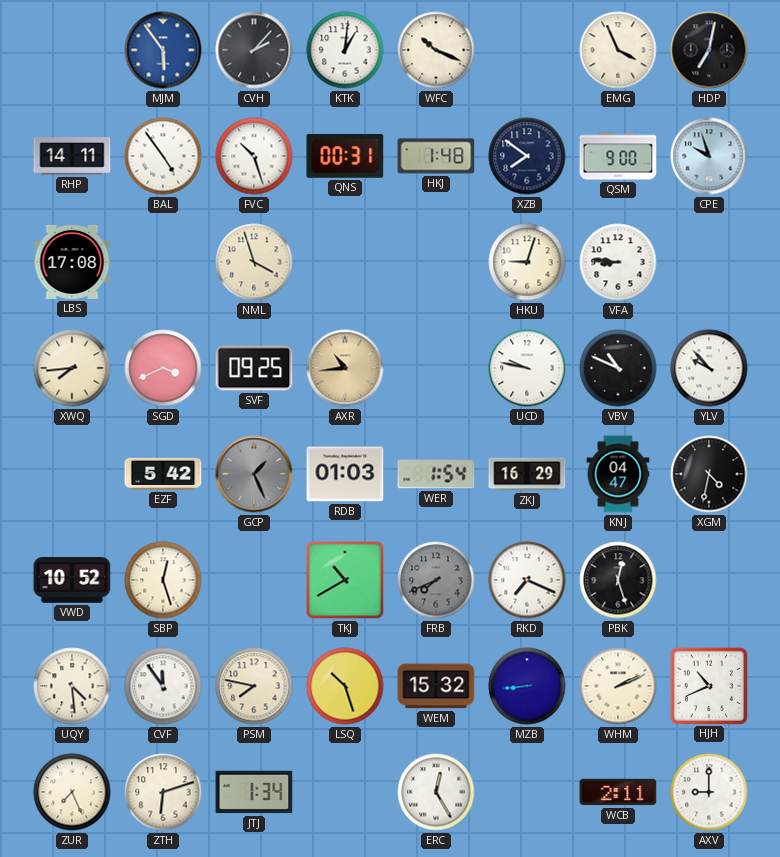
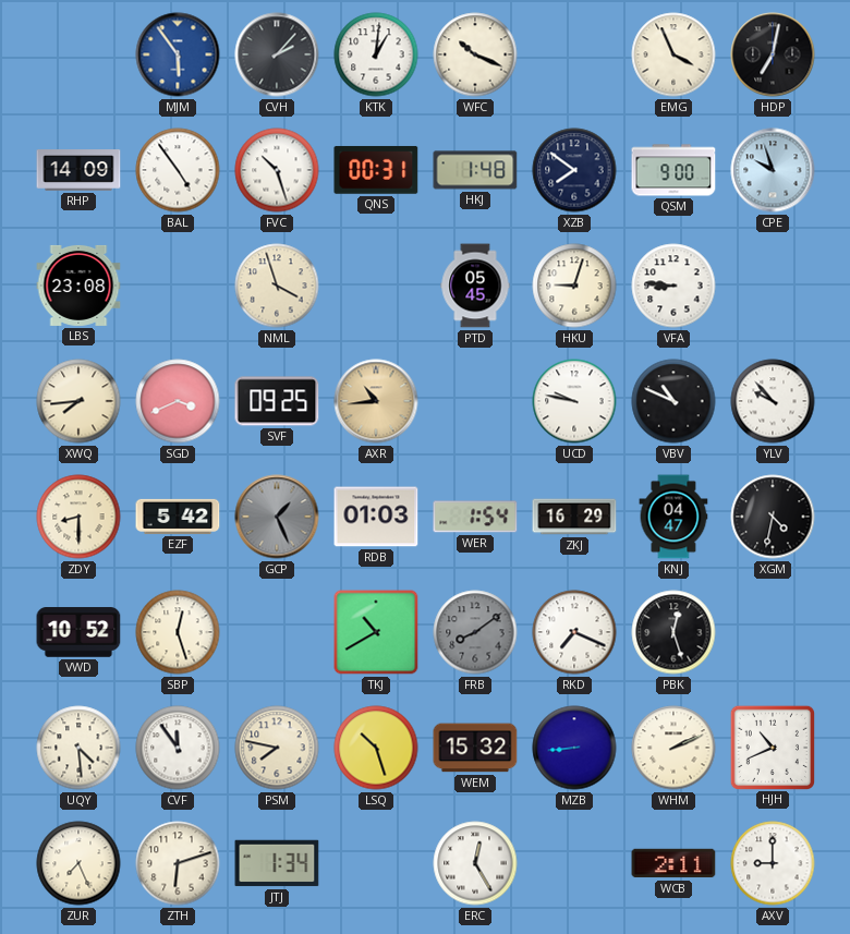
RHP: 14:11 -> 14:09
LBS: 17:08 -> 23:08
PTD: none -> 05:45
ZDY: none -> 8:30
FRB: 7:41 -> 8:09
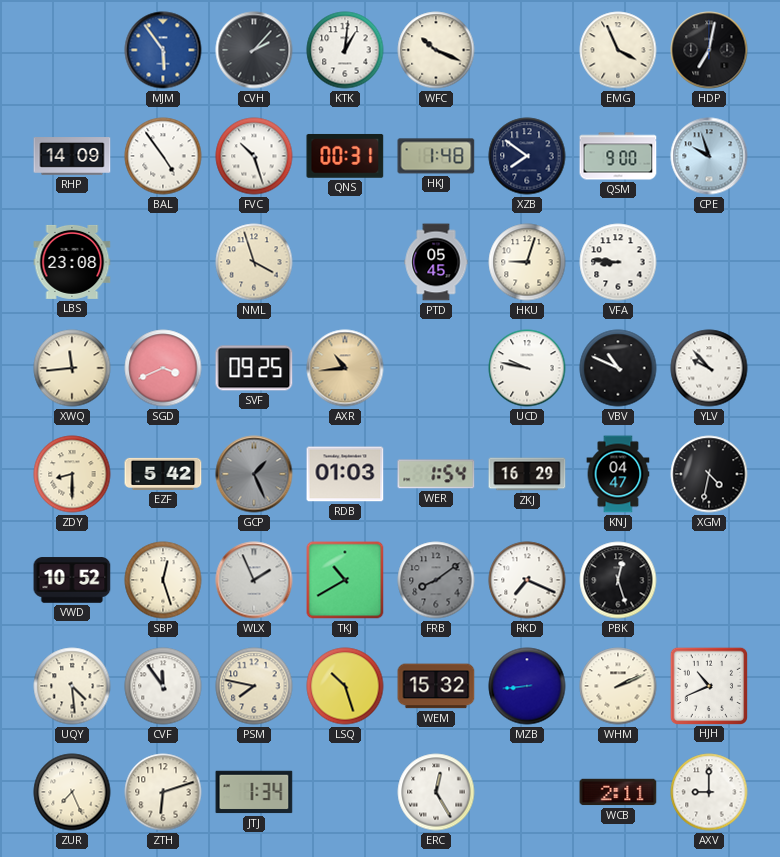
XWQ: 7:44 -> 11:44
WLX: none -> 1:56
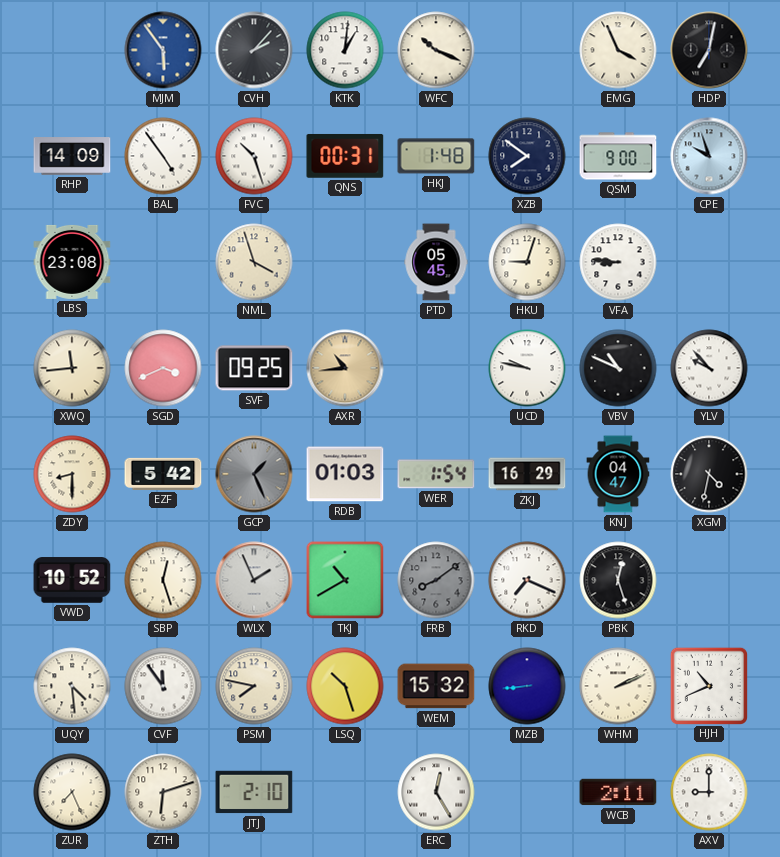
JTJ: 1:34 -> 2:10
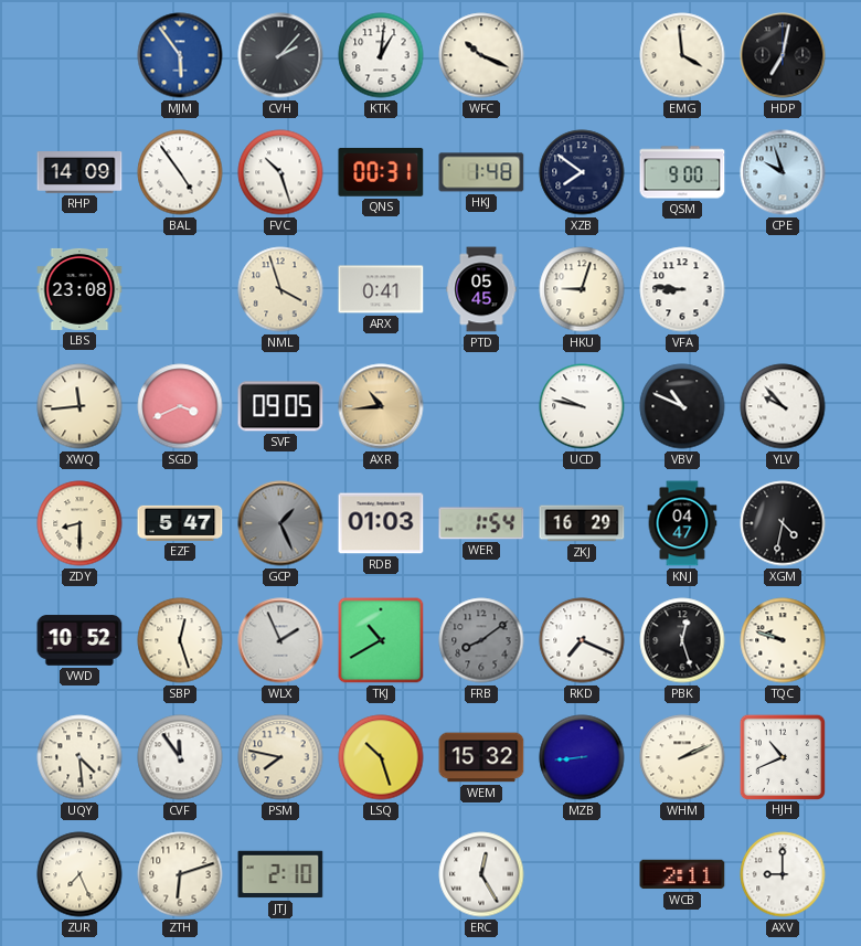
EMG: 3:56 -> 3:59
ARX: none -> 0:41
SVF: 09:25 -> 09:05
EZF: 5:42 -> 5:47
TQC: none -> 9:48
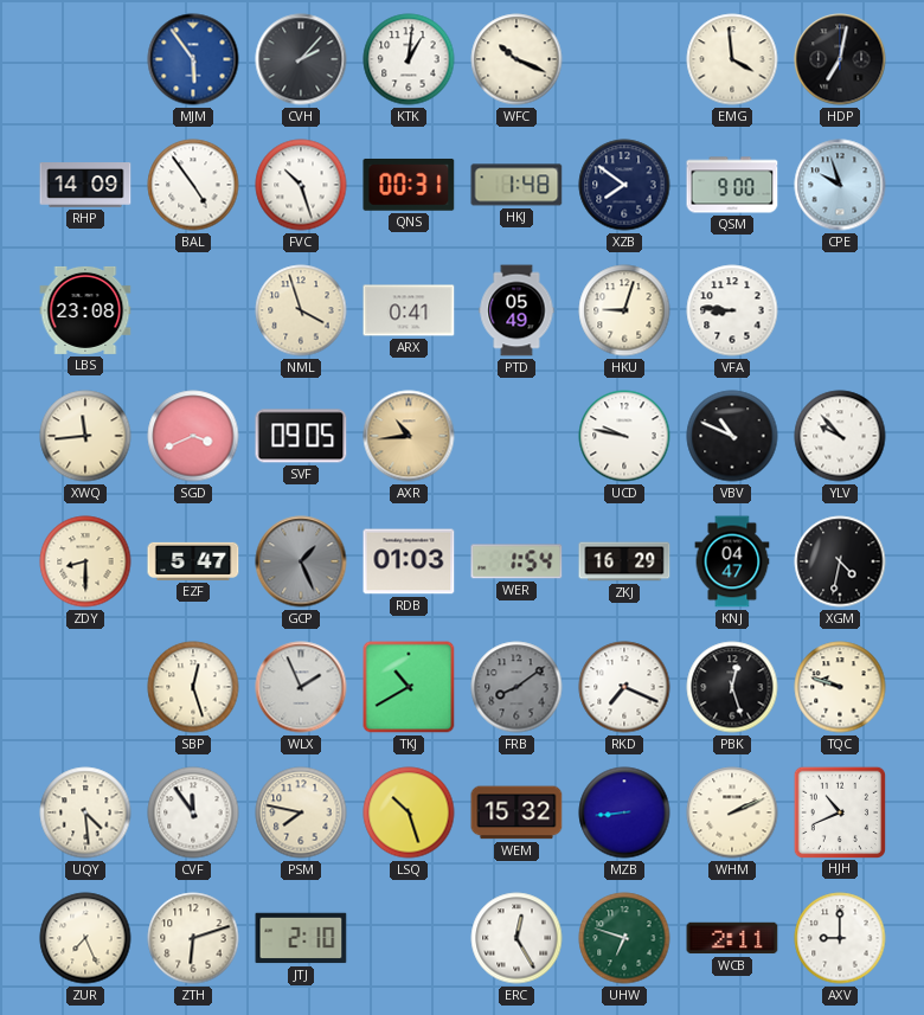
PTD: 05:45 -> 05:49
VWD: 10:52 -> none
UHW: none -> 6:48
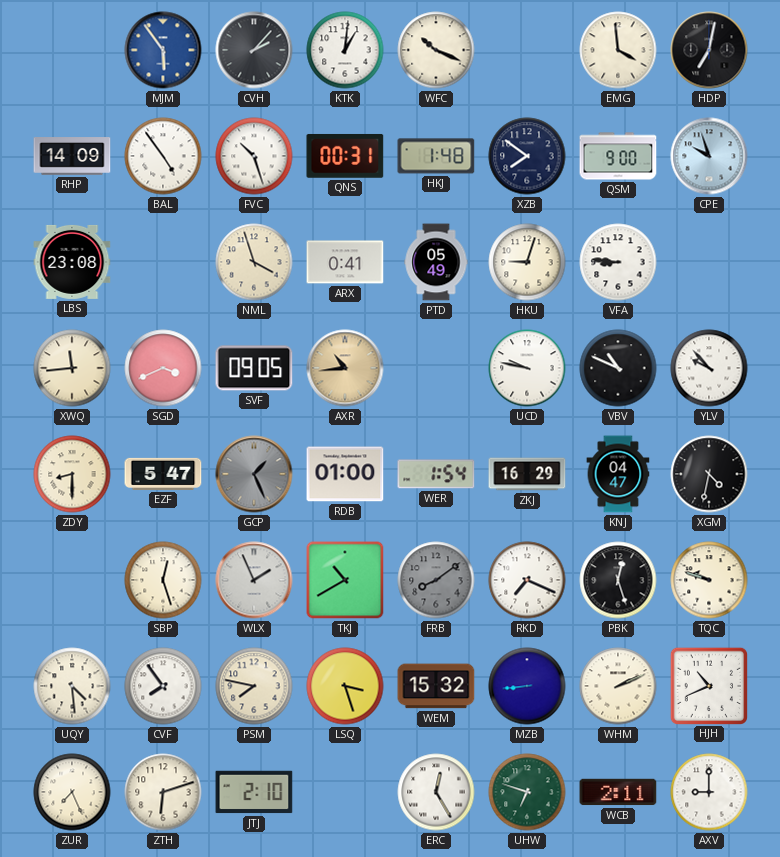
RDB: 01:03 -> 01:00
CVF: 11:54 -> 7:54
LSQ: 10:27 -> 3:27
